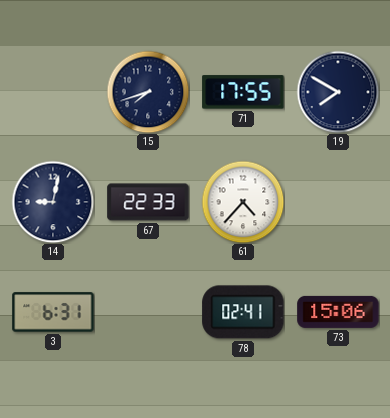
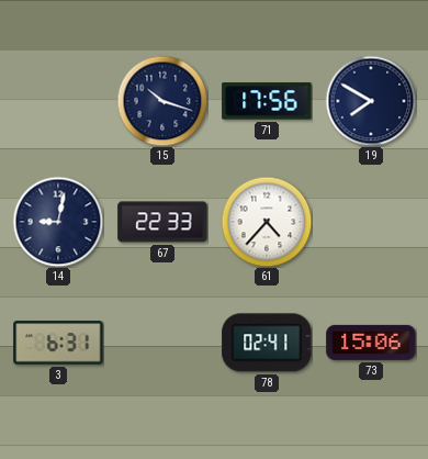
15: 7:42 -> 10:18
71: 17:55 -> 17:56
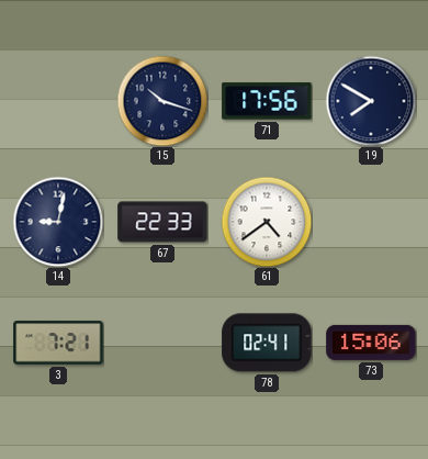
61: 4:37 -> 4:39
3: 6:31 -> 7:21
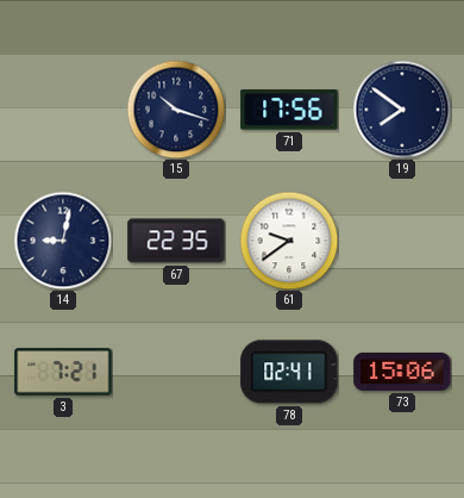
19: 7:50 -> 7:51
67: 22:33 -> 22:35
61: 4:39 -> 9:39
